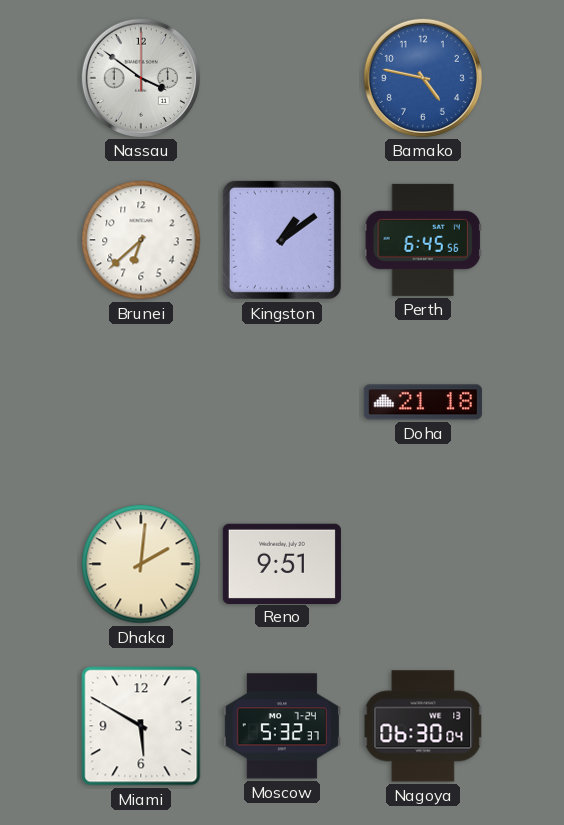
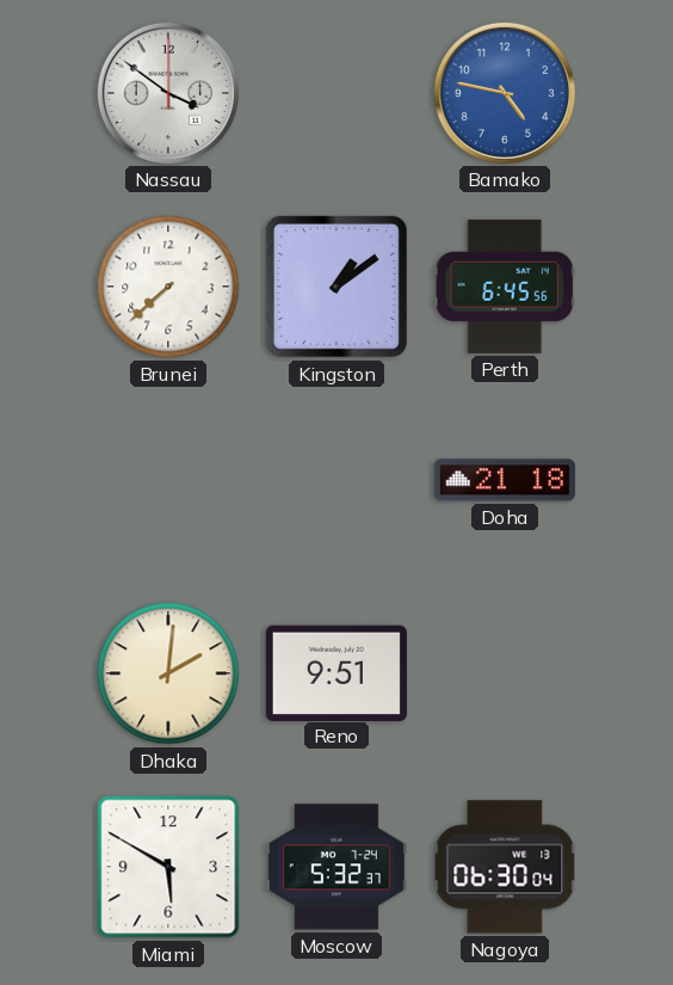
Brunei: 6:38 -> 7:38
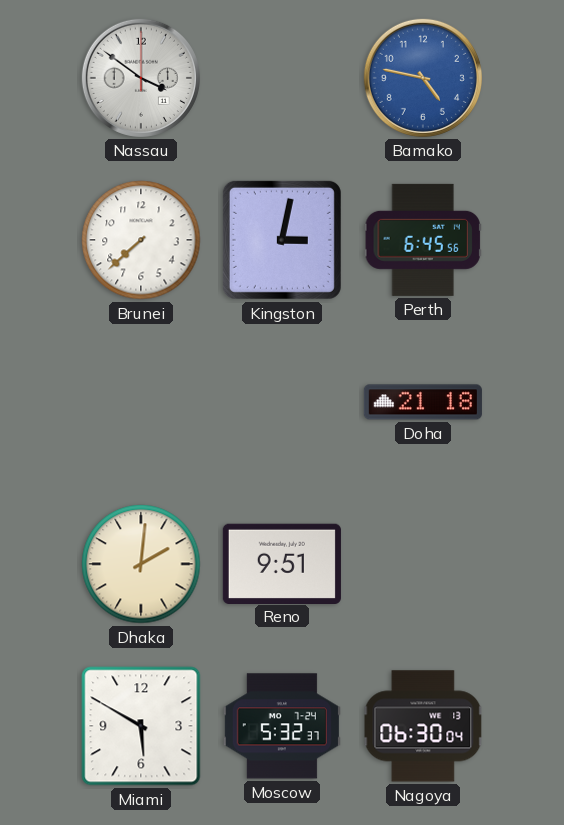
Kingston: 1:09 -> 3:02
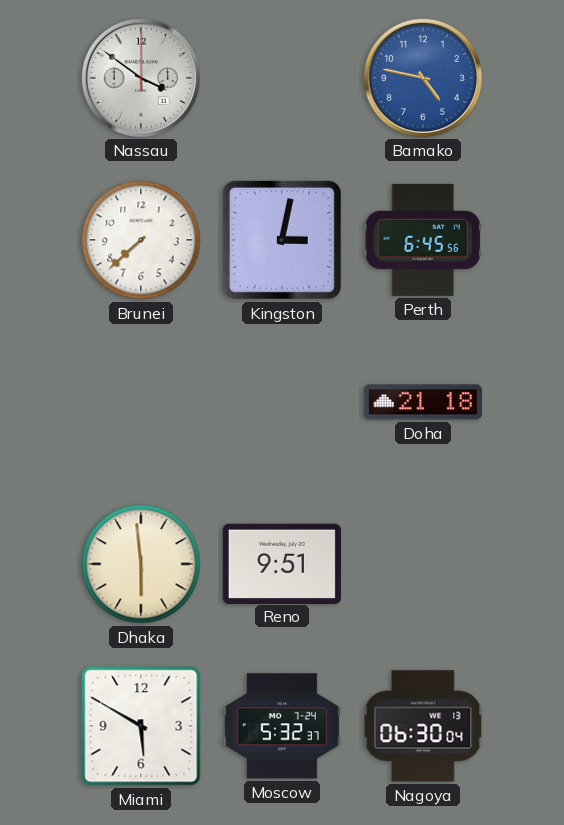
Dhaka: 2:01 -> 5:59
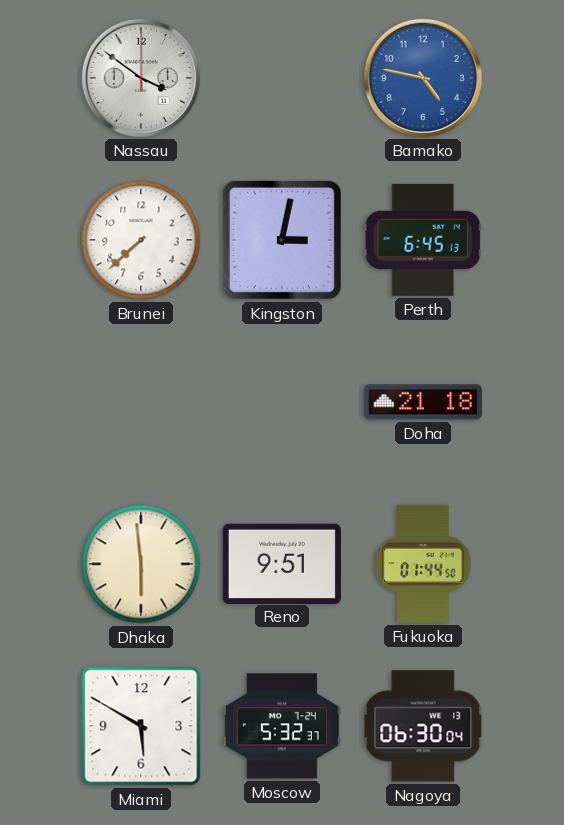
Perth: 6:45:56 -> 6:45:13
Fukuoka: none -> 01:44
